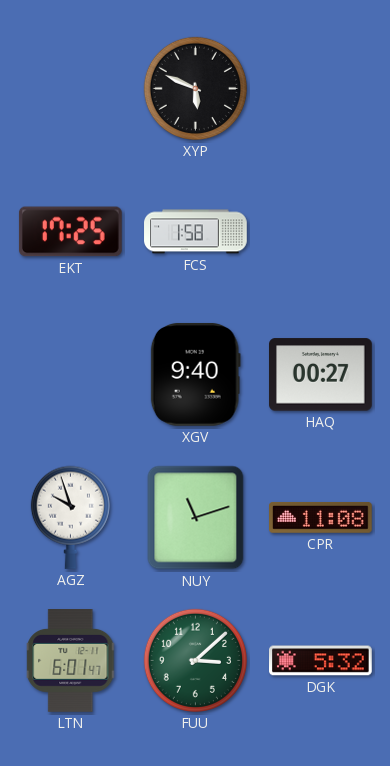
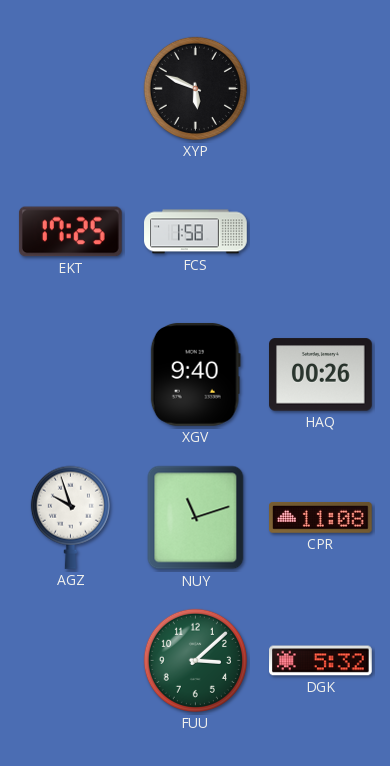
HAQ: 00:27 -> 00:26
LTN: 6:01 -> none
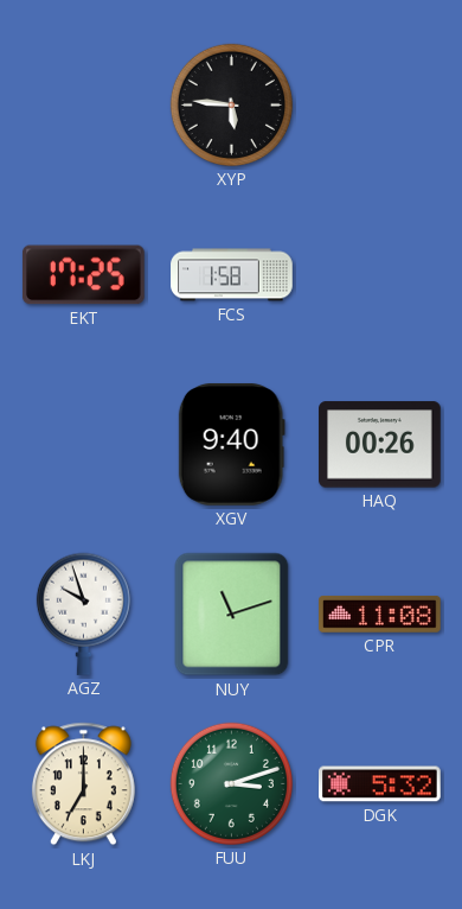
XYP: 5:49 -> 5:46
LKJ: none -> 7:00
FUU: 3:08 -> 3:12
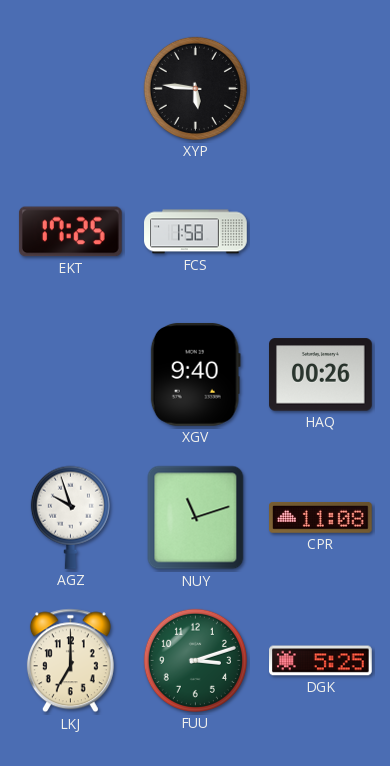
DGK: 5:32 -> 5:25
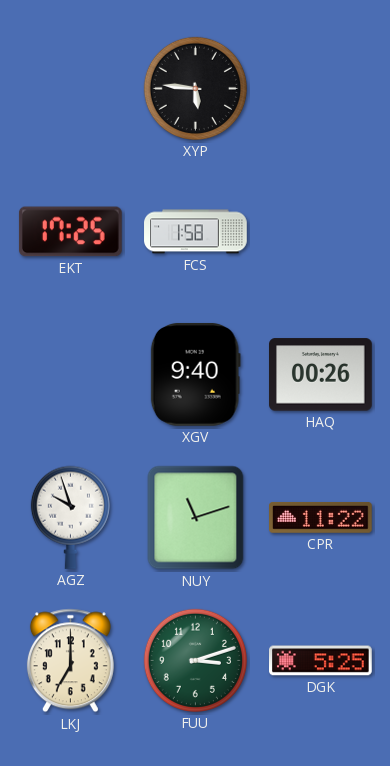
CPR: 11:08 -> 11:22
